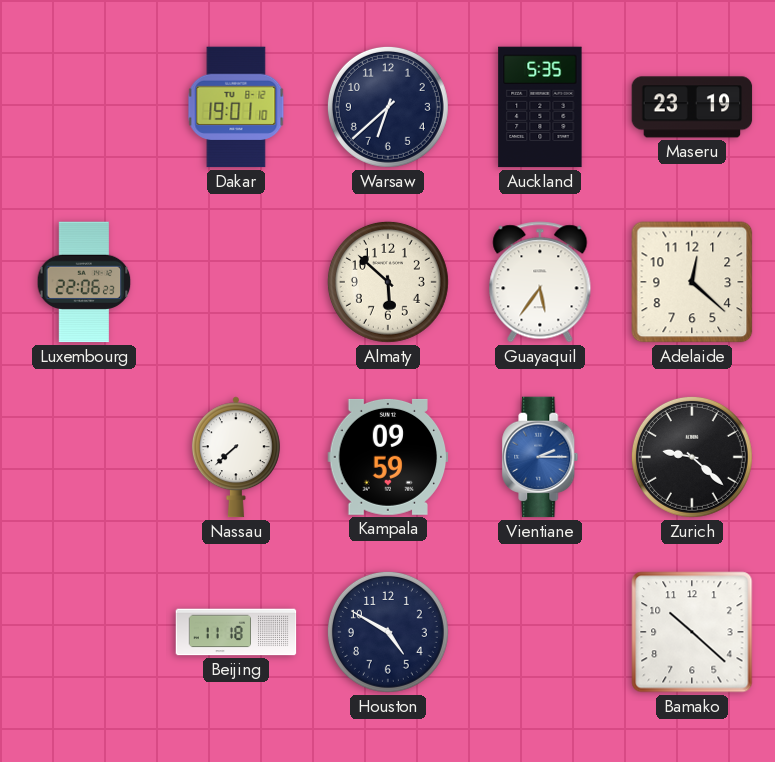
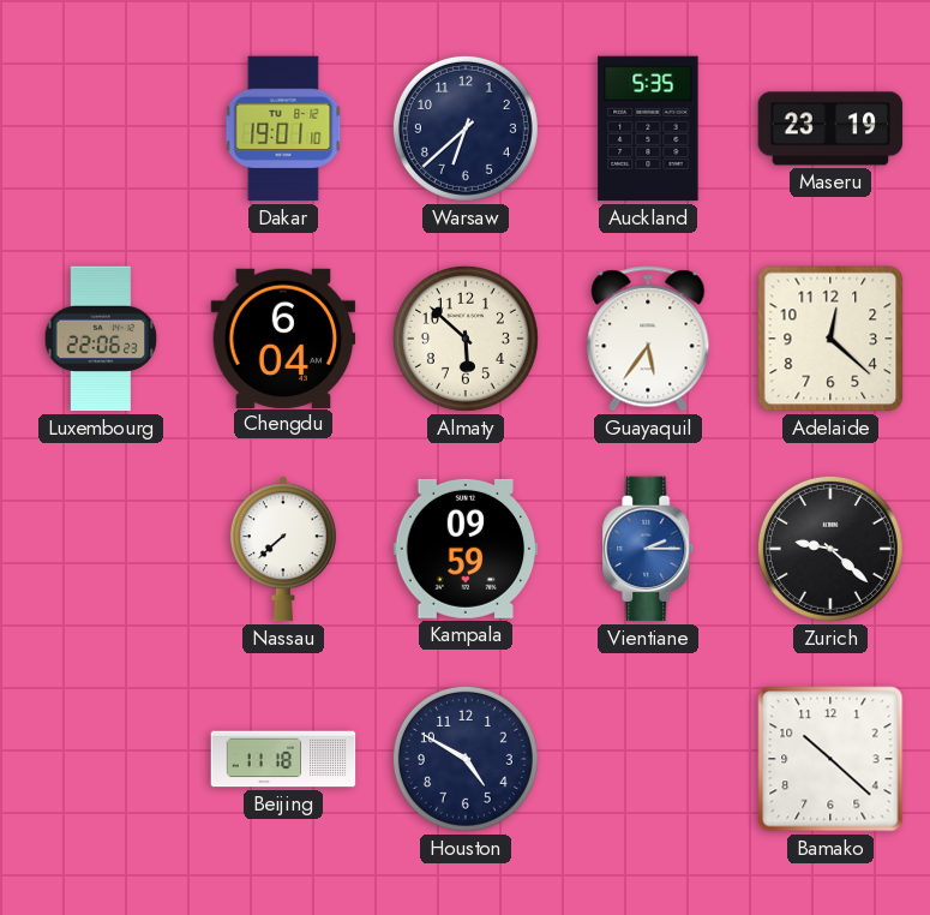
Chengdu: none -> 6:04
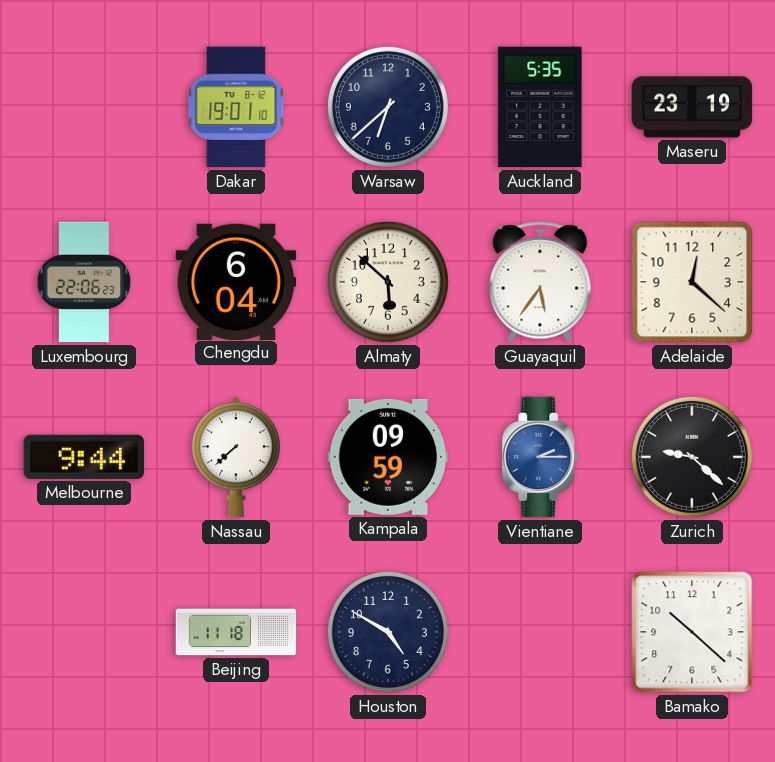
Melbourne: none -> 9:44
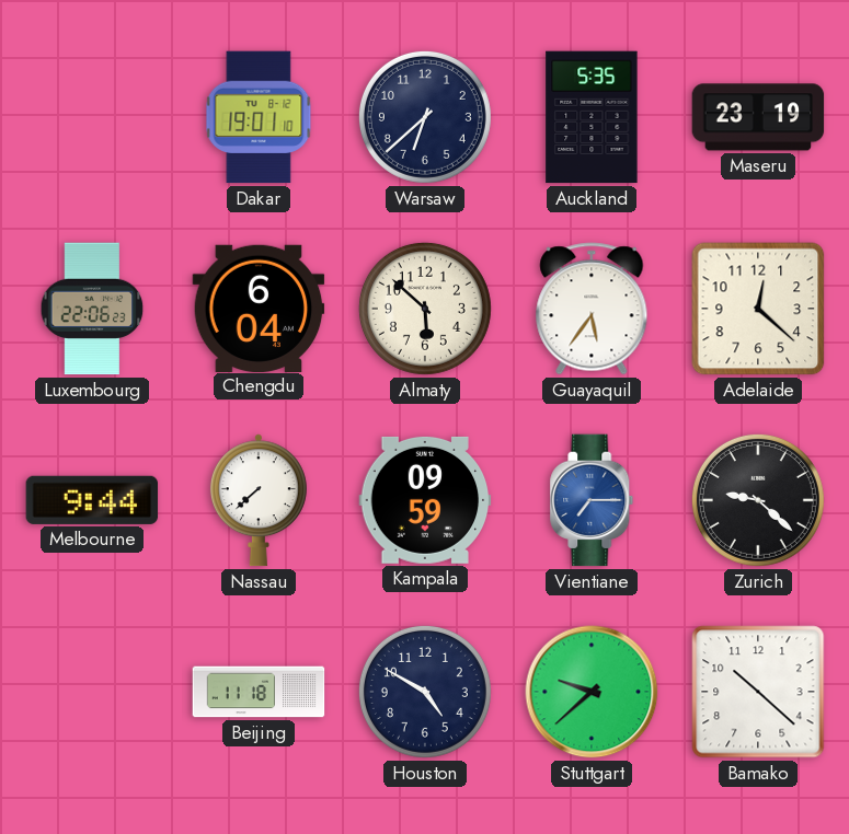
Vientiane: 2:15 -> 7:15
Stuttgart: none -> 9:38
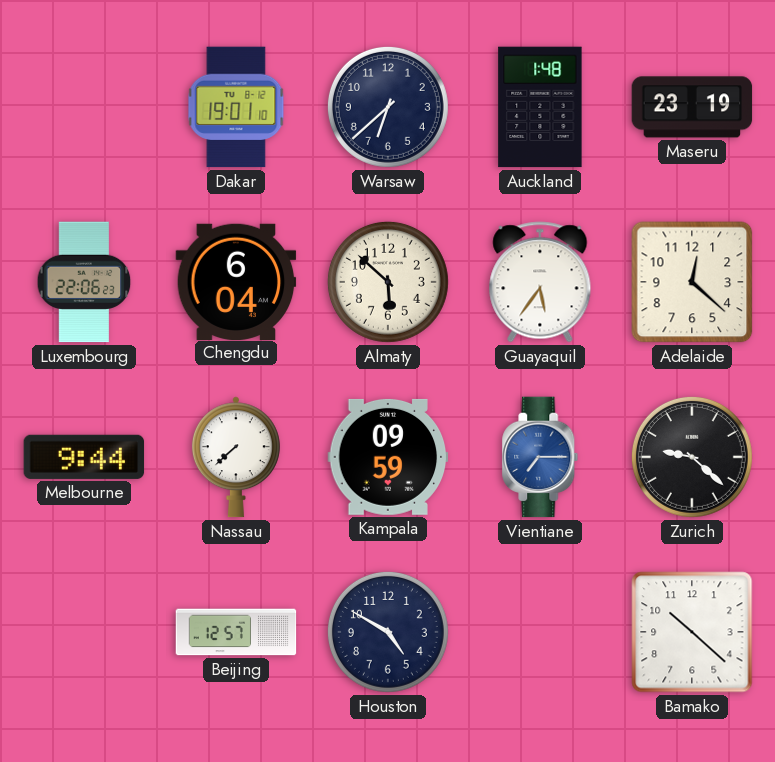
Auckland: 5:35 -> 1:48
Beijing: 11:18 -> 12:57
Stuttgart: 9:38 -> none
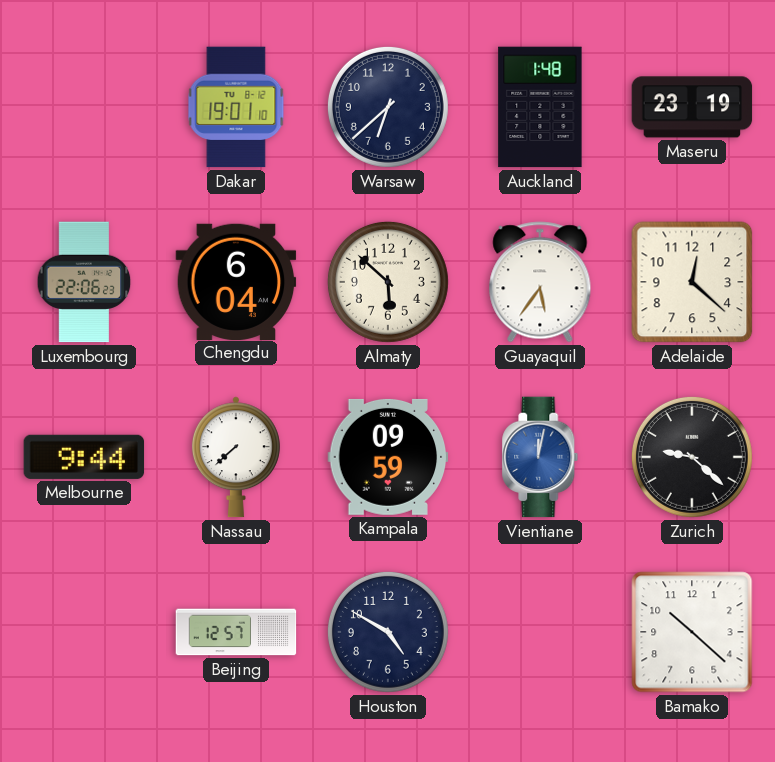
Vientiane: 7:15 -> 12:02
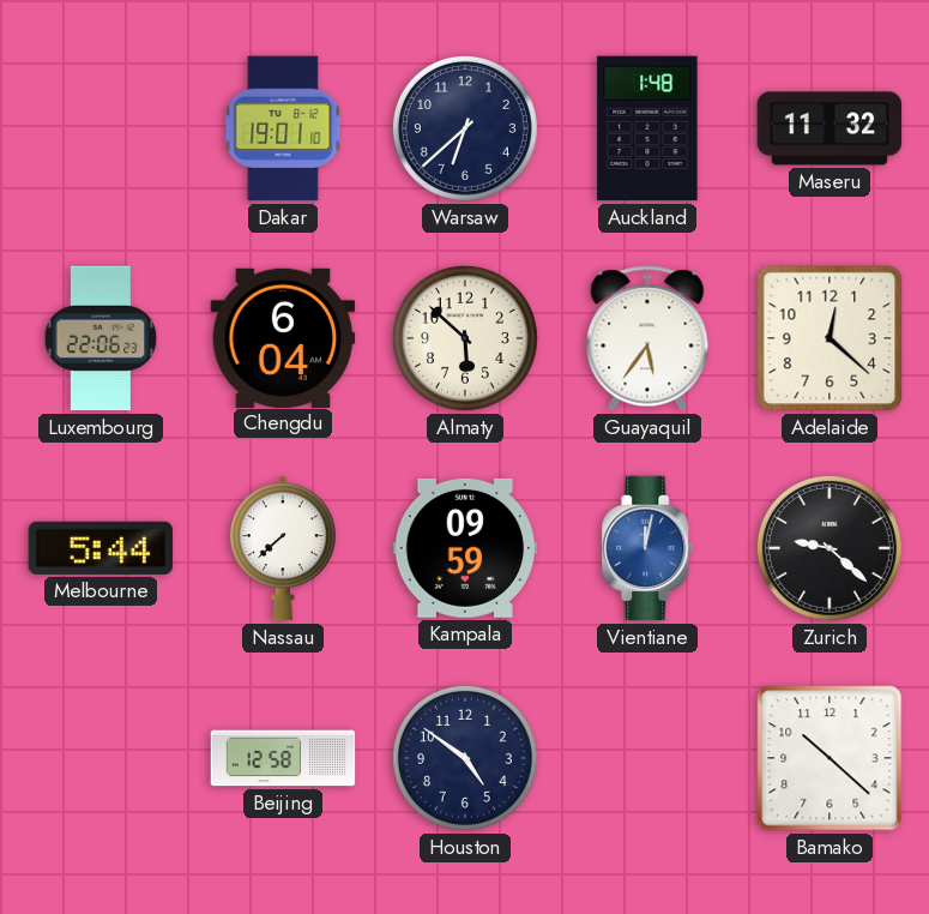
Maseru: 23:19 -> 11:32
Melbourne: 9:44 -> 5:44
Beijing: 12:57 -> 12:58
Houston: 4:50 -> 4:51
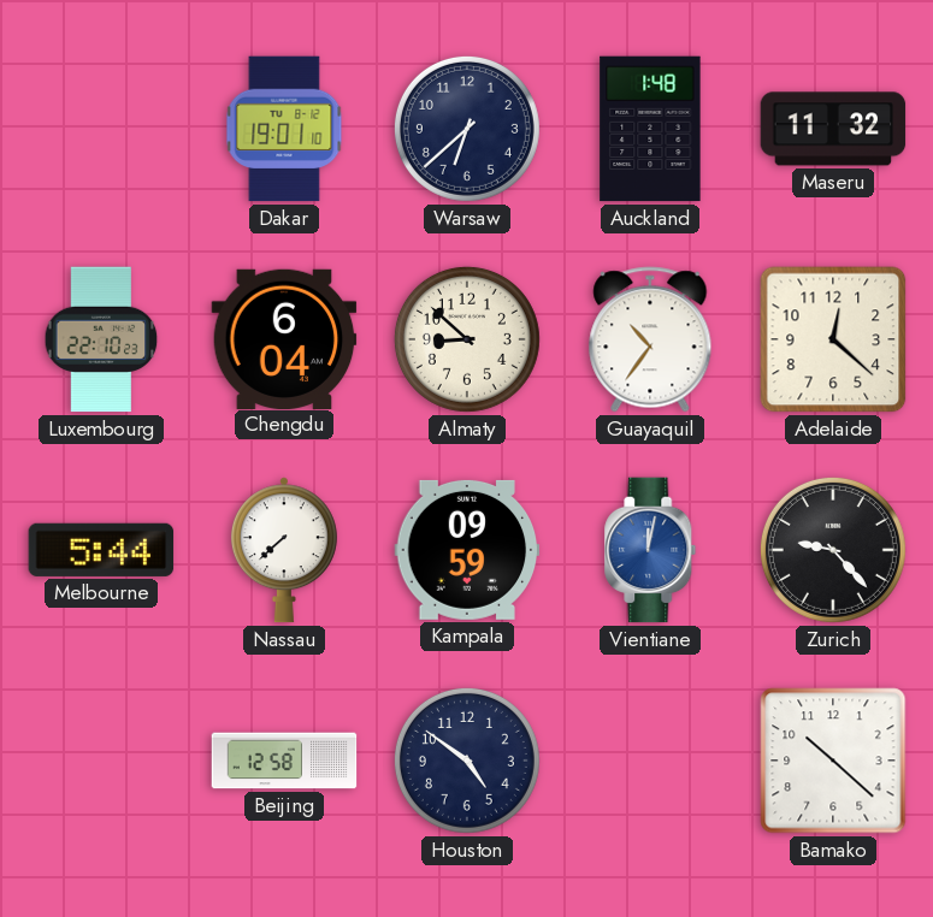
Luxembourg: 22:06 -> 22:10
Almaty: 5:52 -> 8:52
Guayaquil: 5:36 -> 10:36
Zurich: 9:22 -> 9:23
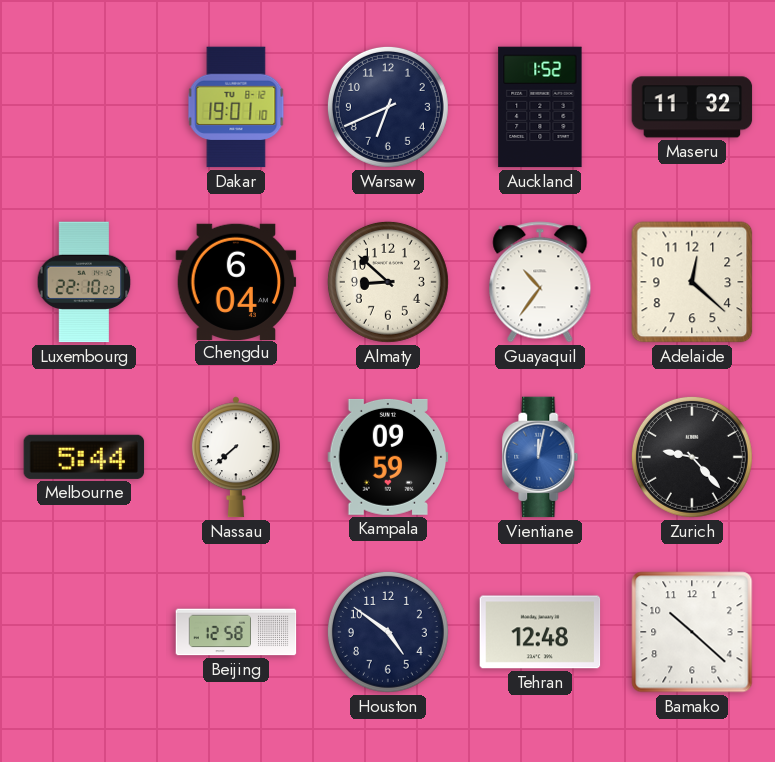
Warsaw: 6:38 -> 6:41
Auckland: 1:48 -> 1:52
Tehran: none -> 12:48
